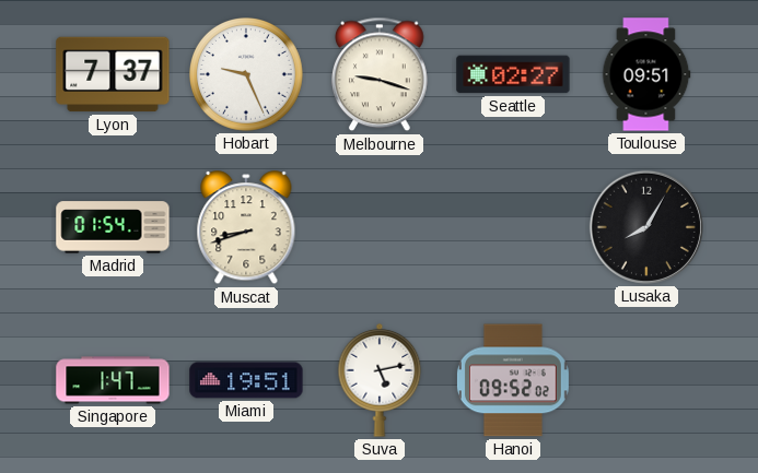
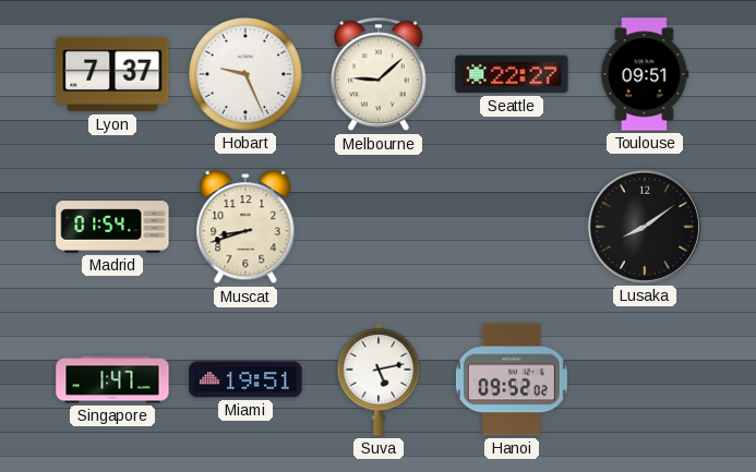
Melbourne: 9:18 -> 9:08
Seattle: 02:27 -> 22:27
Lusaka: 8:05 -> 8:09
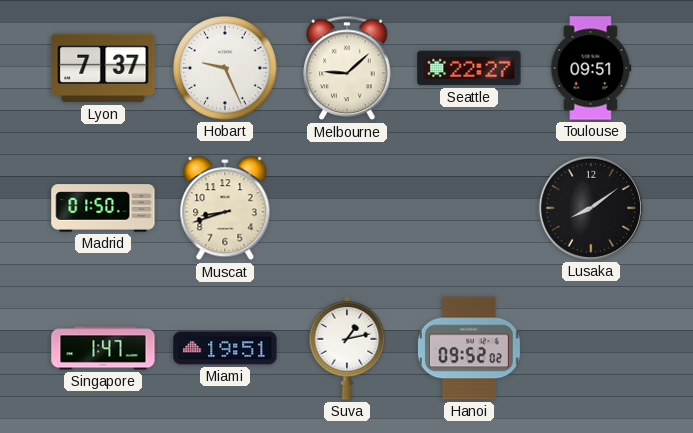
Madrid: 01:54 -> 01:50
Suva: 5:13 -> 1:13
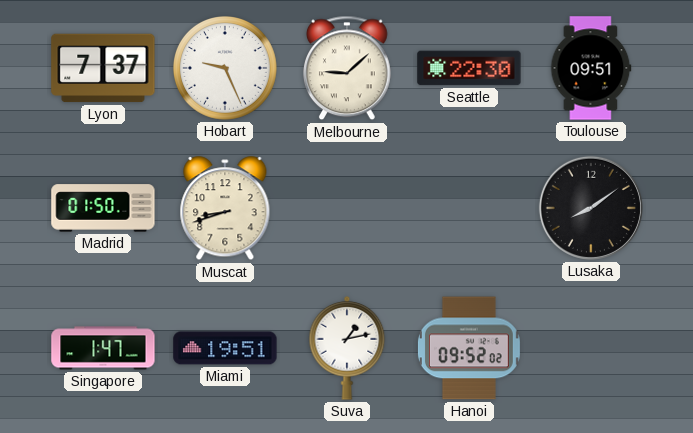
Seattle: 22:27 -> 22:30
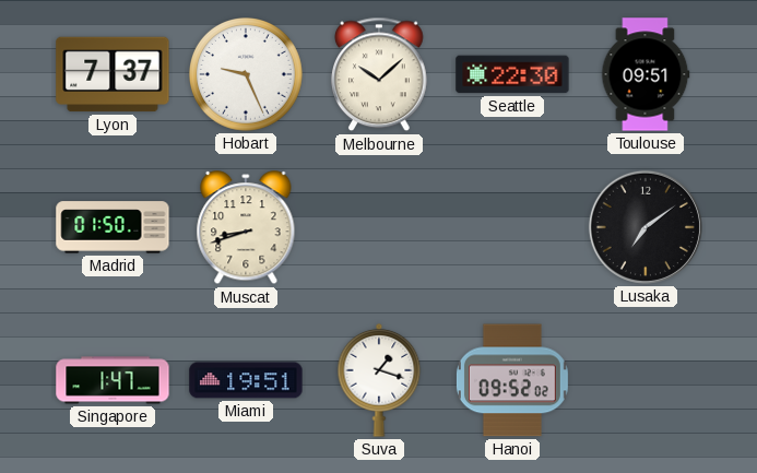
Melbourne: 9:08 -> 10:08
Lusaka: 8:09 -> 7:09
Suva: 1:13 -> 1:18
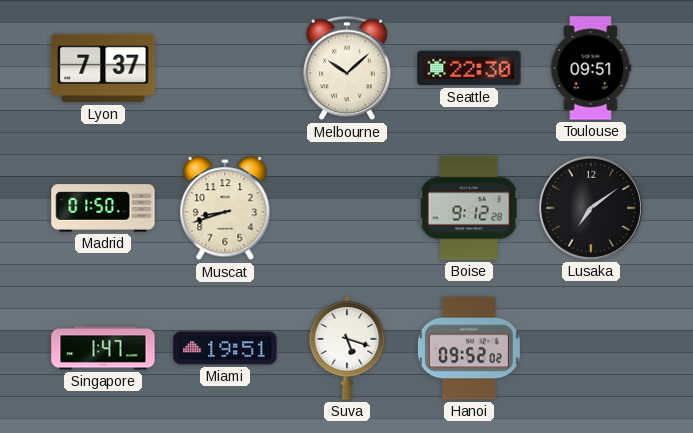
Hobart: 9:26 -> none
Boise: none -> 9:12
Suva: 1:18 -> 5:18
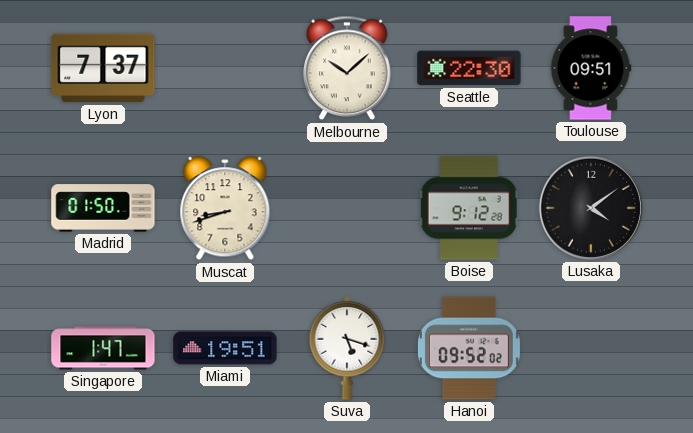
Lusaka: 7:09 -> 4:09
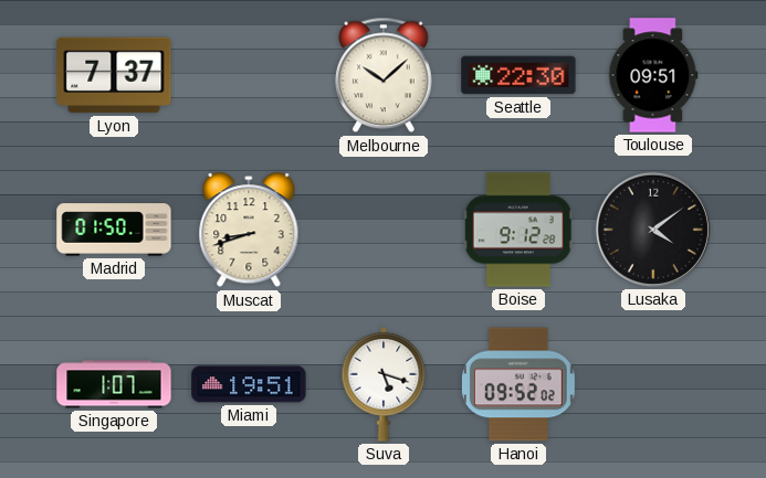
Singapore: 1:47 -> 1:07
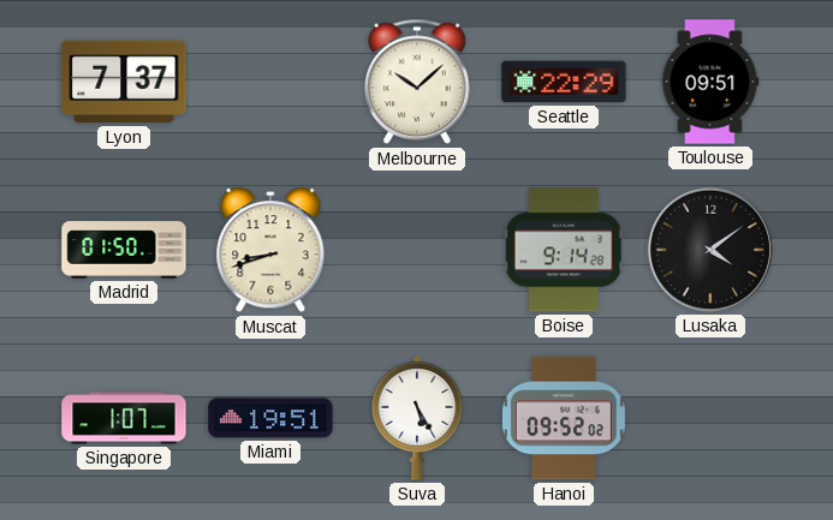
Seattle: 22:30 -> 22:29
Boise: 9:12 -> 9:14
Suva: 5:18 -> 5:25
